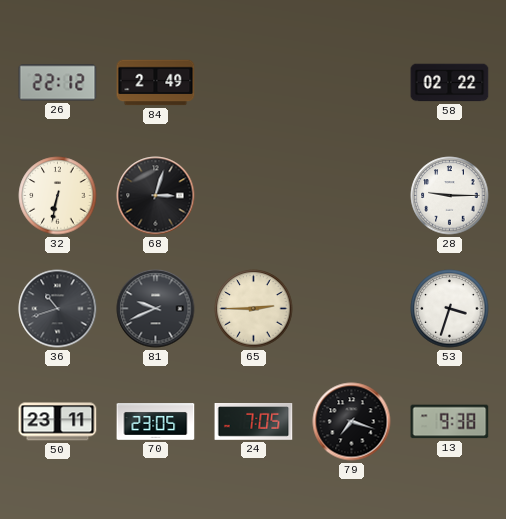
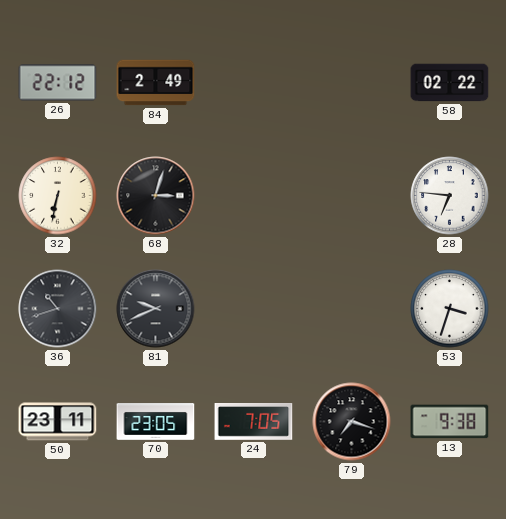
28: 9:15 -> 6:46
65: 2:45 -> none
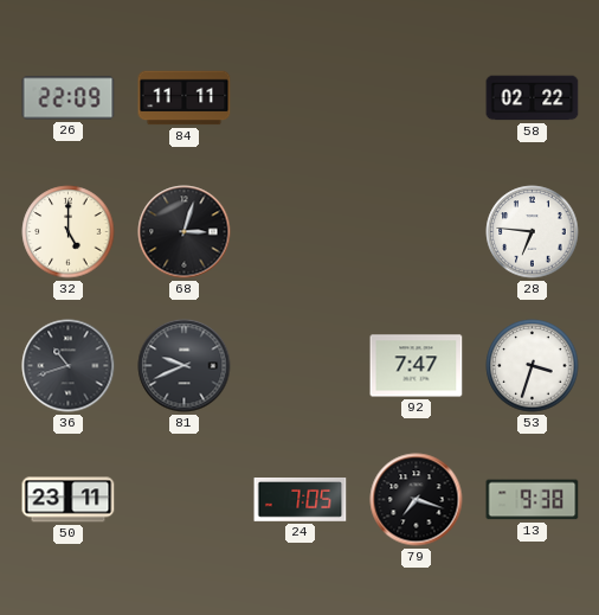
26: 22:12 -> 22:09
84: 2:49 -> 11:11
32: 6:32 -> 5:00
92: none -> 7:47
70: 23:05 -> none
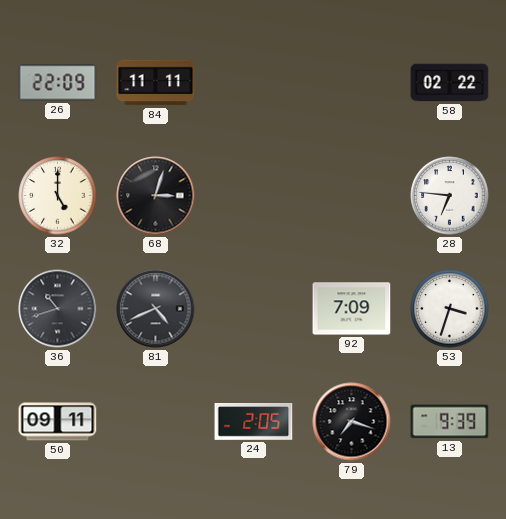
81: 9:41 -> 4:41
92: 7:47 -> 7:09
50: 23:11 -> 09:11
24: 7:05 -> 2:05
13: 9:38 -> 9:39
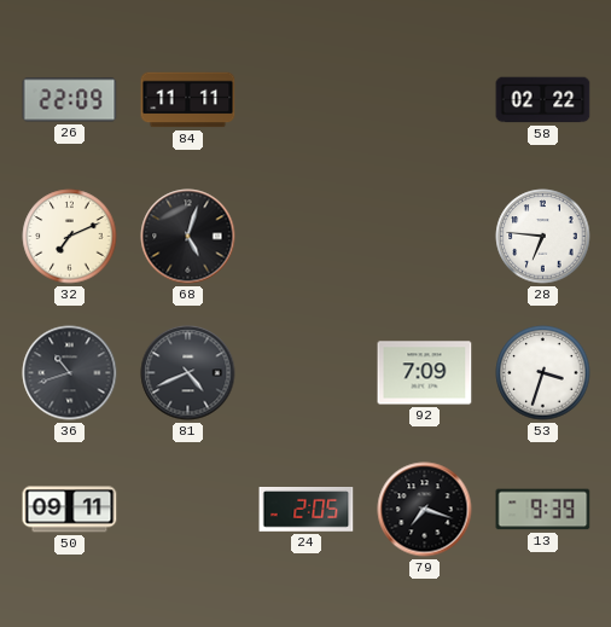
32: 5:00 -> 7:11
68: 3:03 -> 5:03
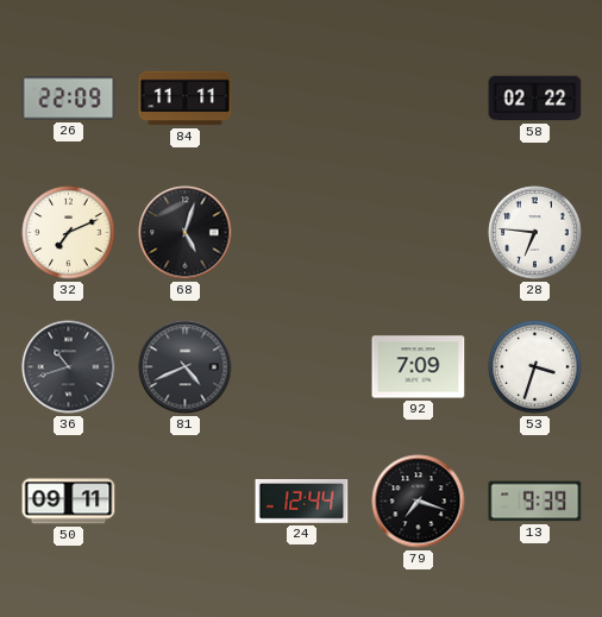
24: 2:05 -> 12:44
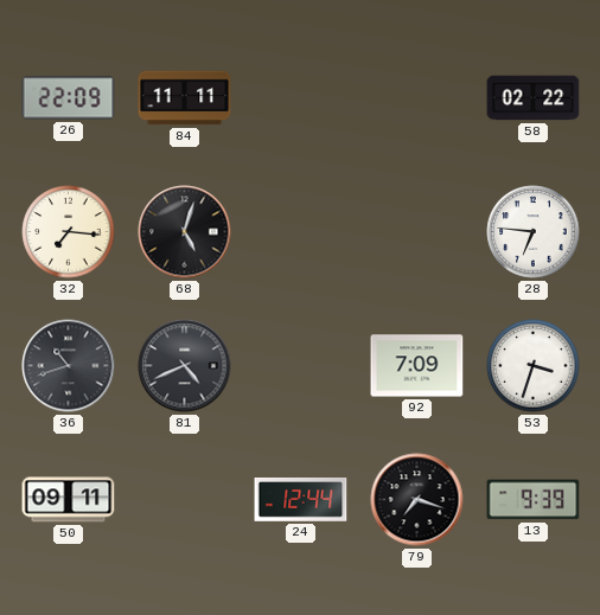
32: 7:11 -> 7:16
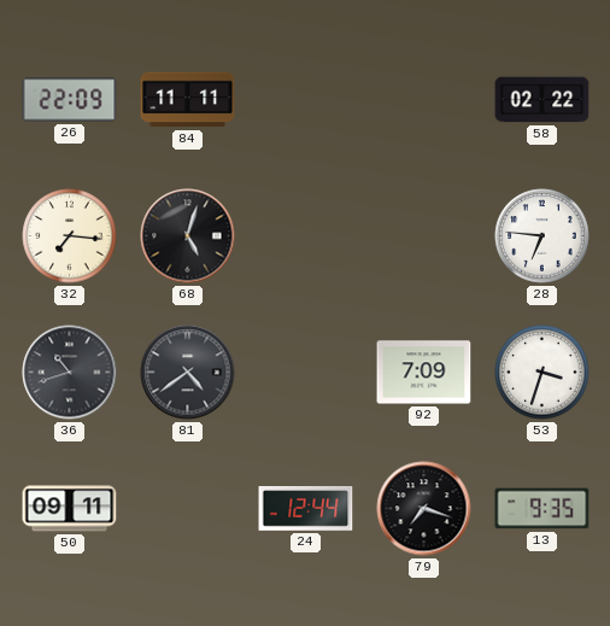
81: 4:41 -> 4:39
13: 9:39 -> 9:35
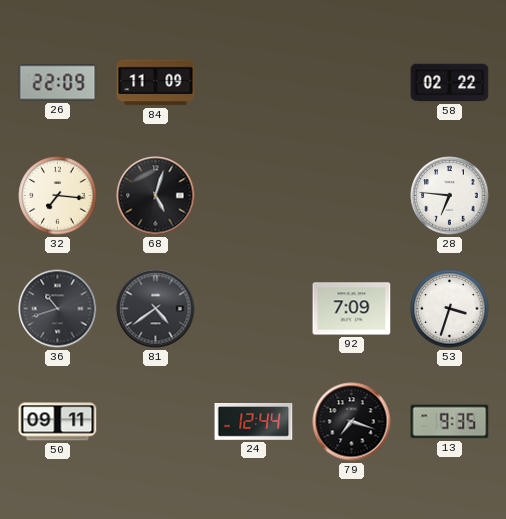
84: 11:11 -> 11:09
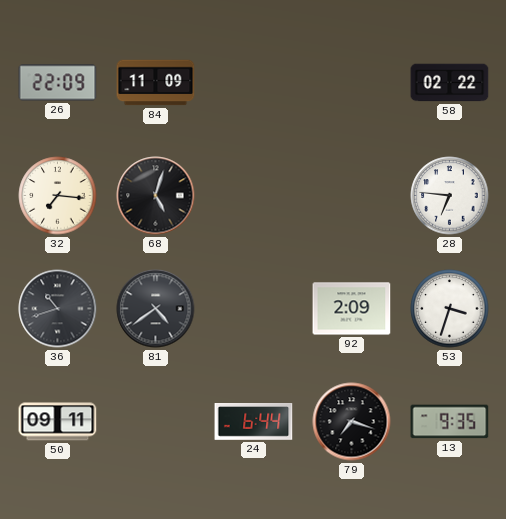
92: 7:09 -> 2:09
24: 12:44 -> 6:44
